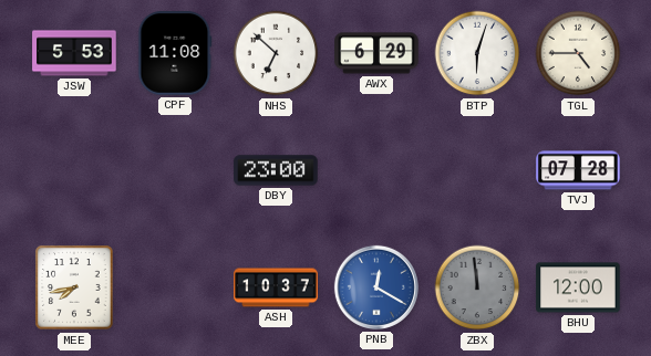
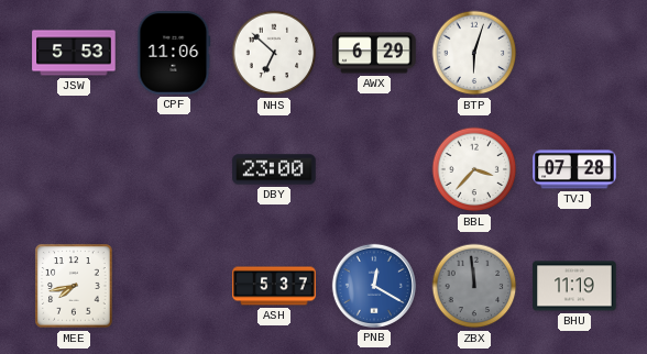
CPF: 11:08 -> 11:06
TGL: 4:45 -> none
BBL: none -> 3:37
ASH: 10:37 -> 5:37
BHU: 12:00 -> 11:19
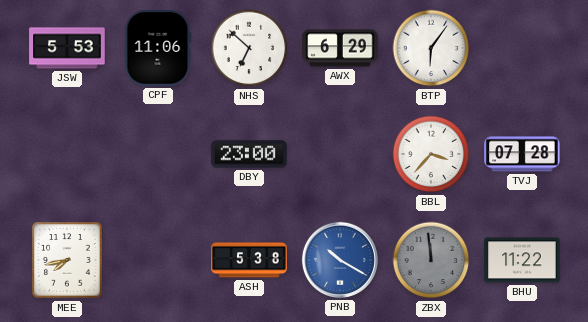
BTP: 6:03 -> 6:06
ASH: 5:37 -> 5:38
PNB: 12:20 -> 10:20
BHU: 11:19 -> 11:22
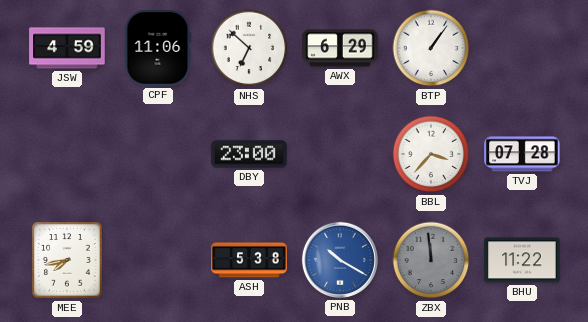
JSW: 5:53 -> 4:59
BTP: 6:06 -> 1:06
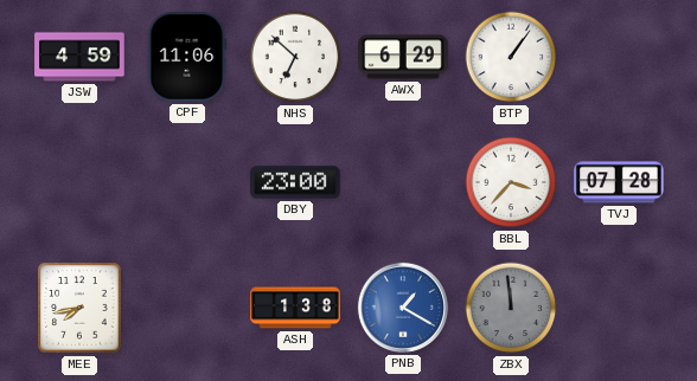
ASH: 5:38 -> 1:38
PNB: 10:20 -> 1:20
BHU: 11:22 -> none
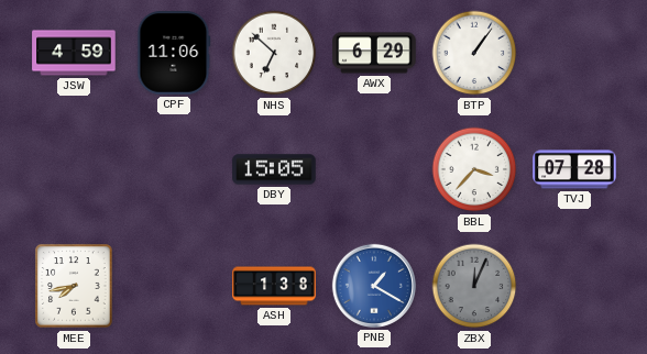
DBY: 23:00 -> 15:05
ZBX: 11:59 -> 12:04
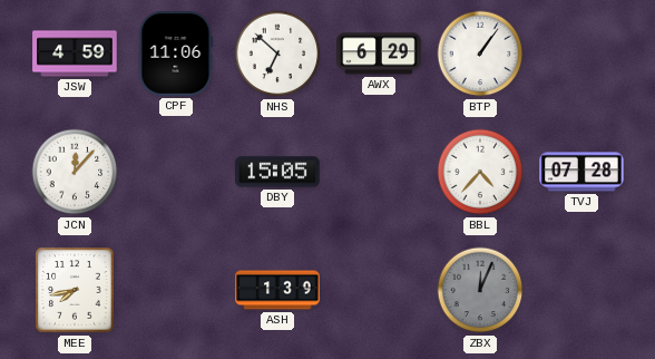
JCN: none -> 12:07
BBL: 3:37 -> 4:37
ASH: 1:38 -> 1:39
PNB: 1:20 -> none
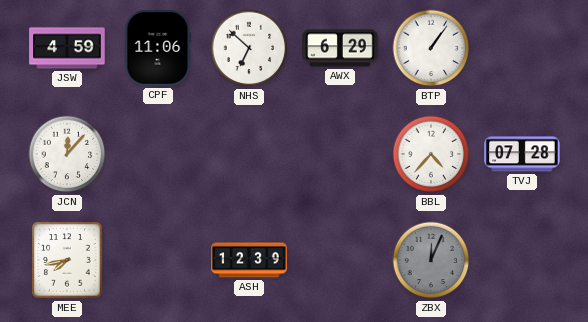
DBY: 15:05 -> none
ASH: 1:39 -> 12:39
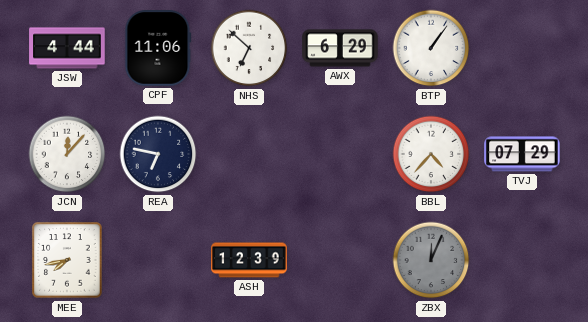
JSW: 4:59 -> 4:44
REA: none -> 6:47
TVJ: 07:28 -> 07:29
